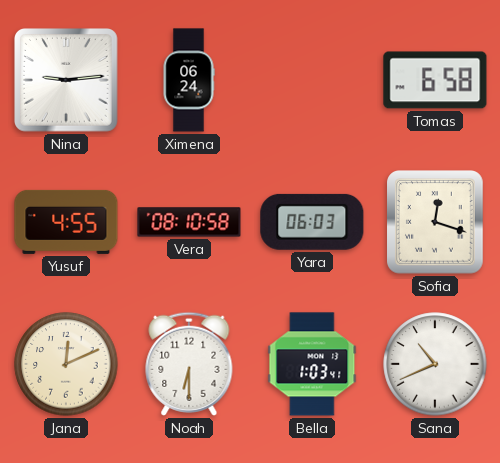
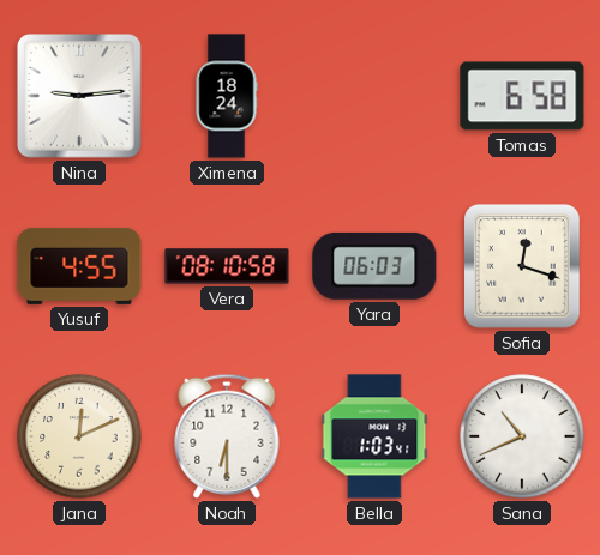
Ximena: 06:24 -> 18:24
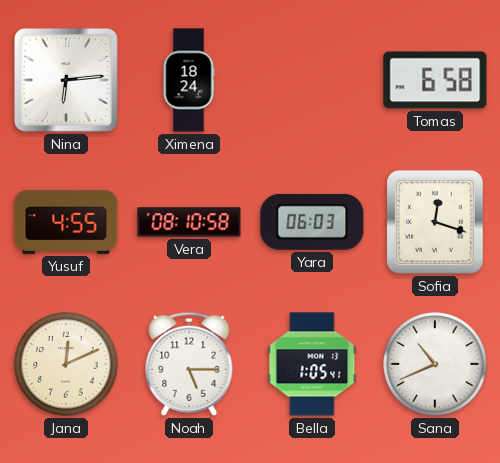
Nina: 9:14 -> 6:14
Noah: 6:30 -> 5:15
Bella: 1:03 -> 1:05
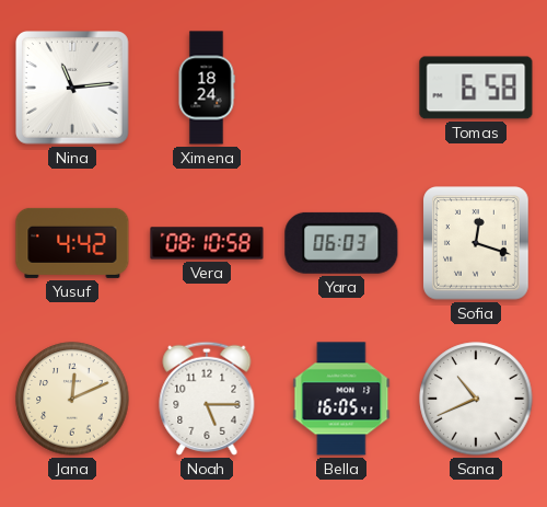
Nina: 6:14 -> 11:14
Yusuf: 4:55 -> 4:42
Bella: 1:05 -> 16:05
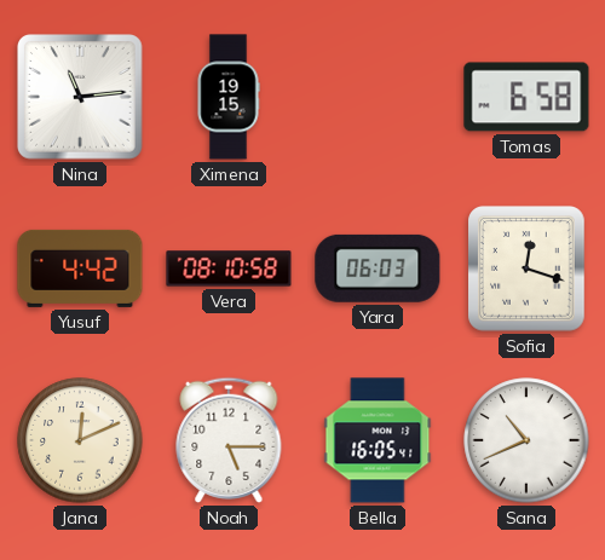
Ximena: 18:24 -> 19:15
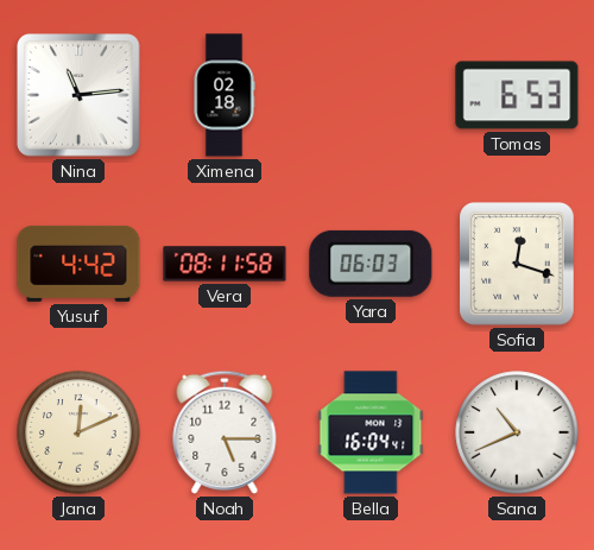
Ximena: 19:15 -> 02:18
Tomas: 6:58 -> 6:53
Vera: 08:10 -> 08:11
Bella: 16:05 -> 16:04
